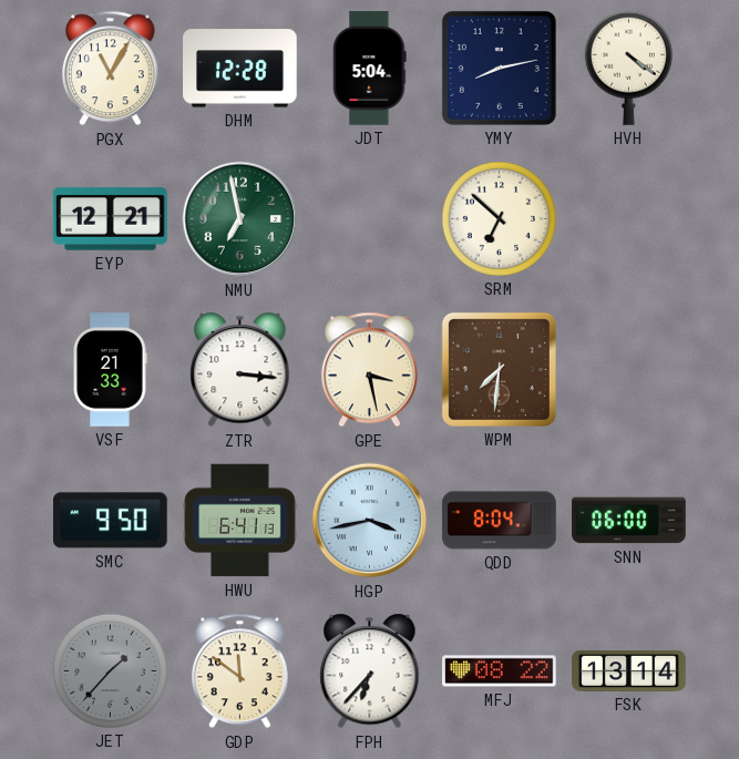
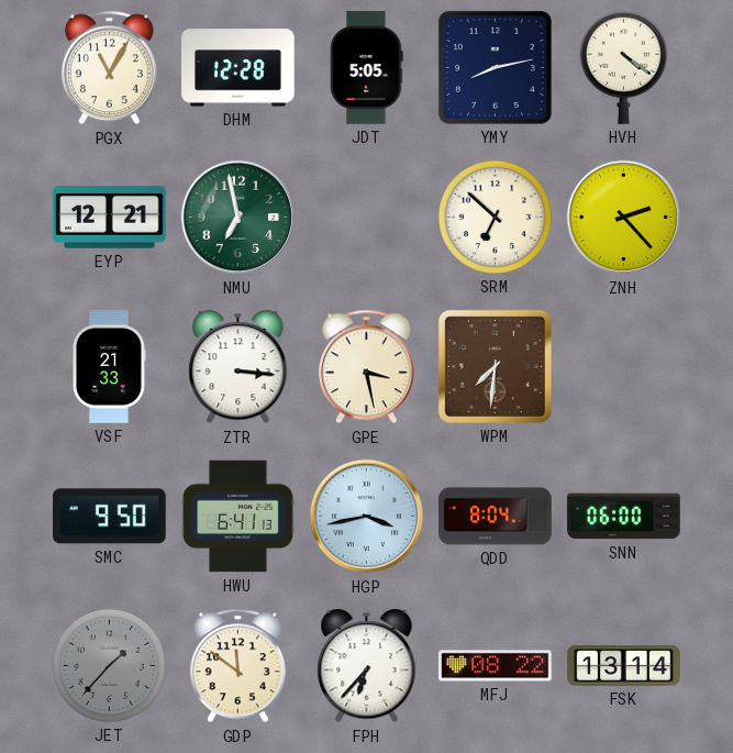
JDT: 5:04 -> 5:05
ZNH: none -> 2:23
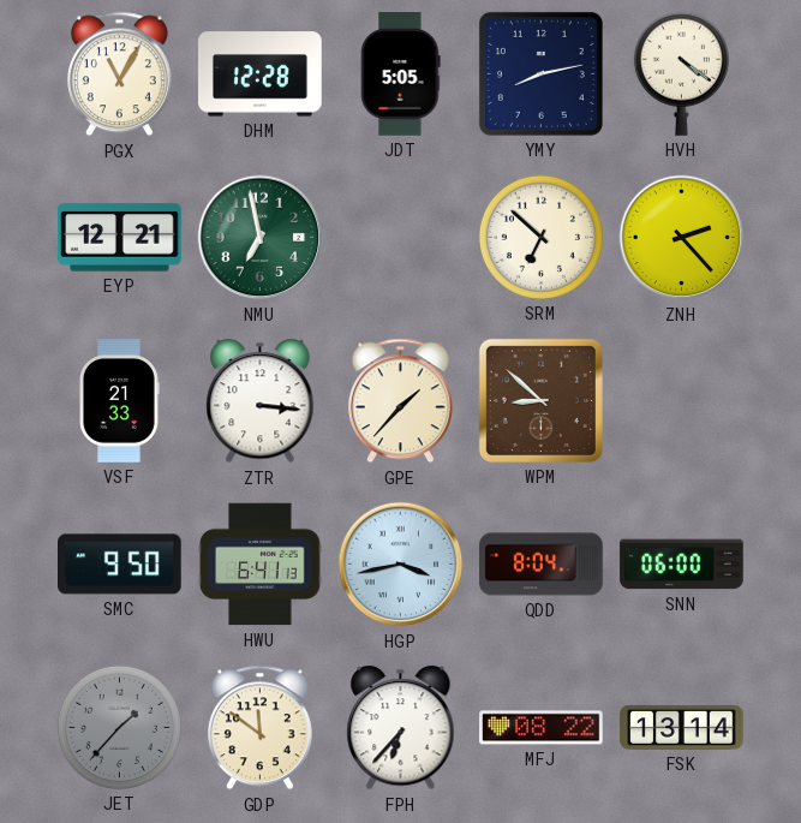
GPE: 3:28 -> 1:37
WPM: 7:31 -> 8:52
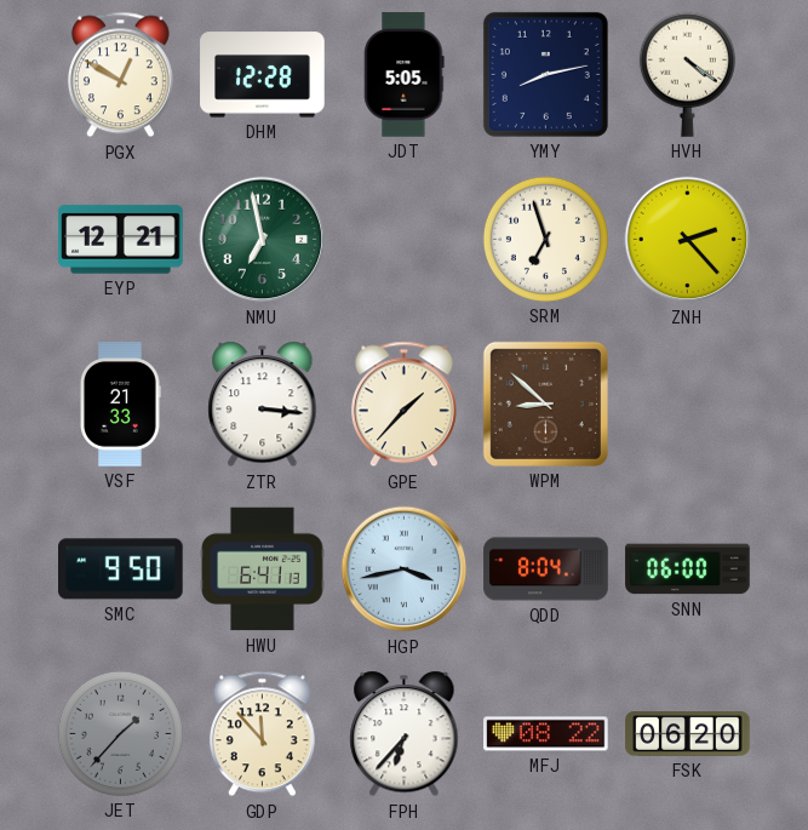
PGX: 11:05 -> 12:50
SRM: 6:52 -> 6:57
GDP: 11:51 -> 11:53
FSK: 13:14 -> 06:20
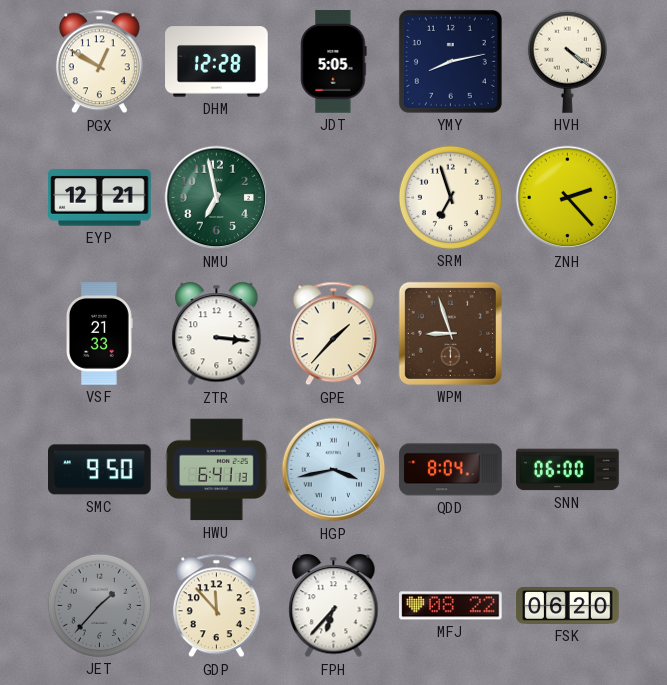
WPM: 8:52 -> 8:57
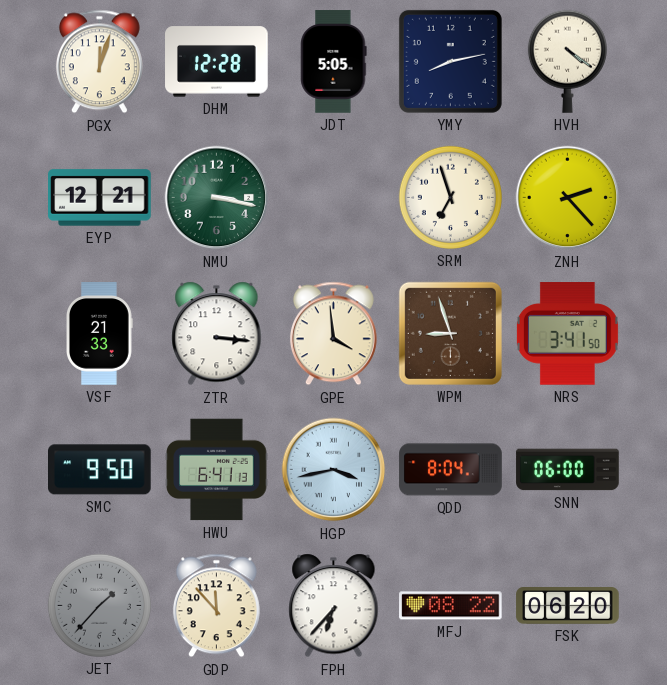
PGX: 12:50 -> 12:03
NMU: 6:58 -> 3:17
GPE: 1:37 -> 3:59
NRS: none -> 3:41
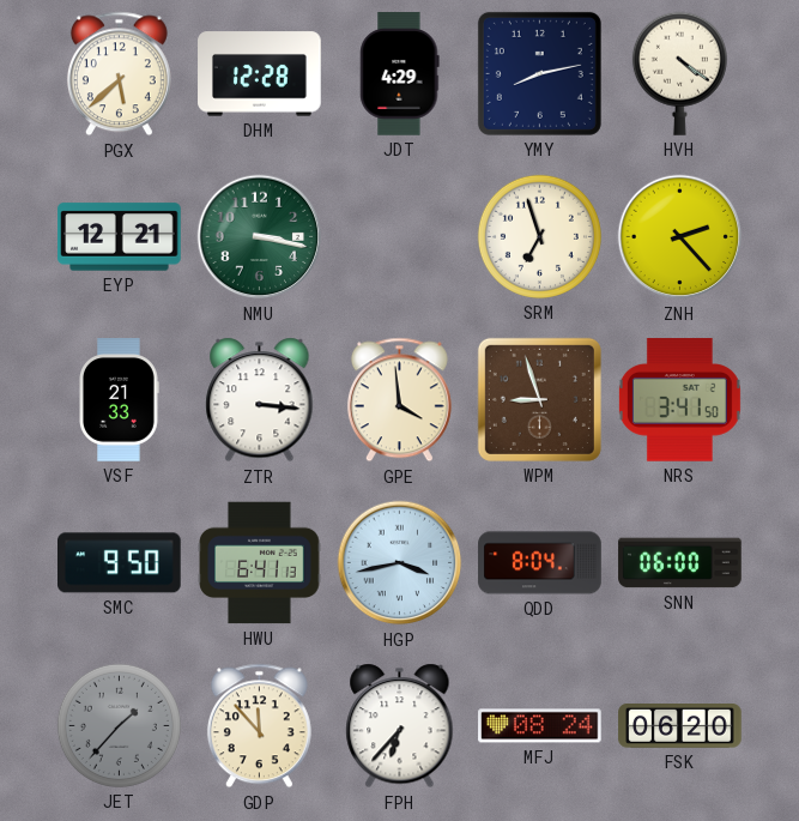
PGX: 12:03 -> 5:38
JDT: 5:05 -> 4:29
MFJ: 08:22 -> 08:24
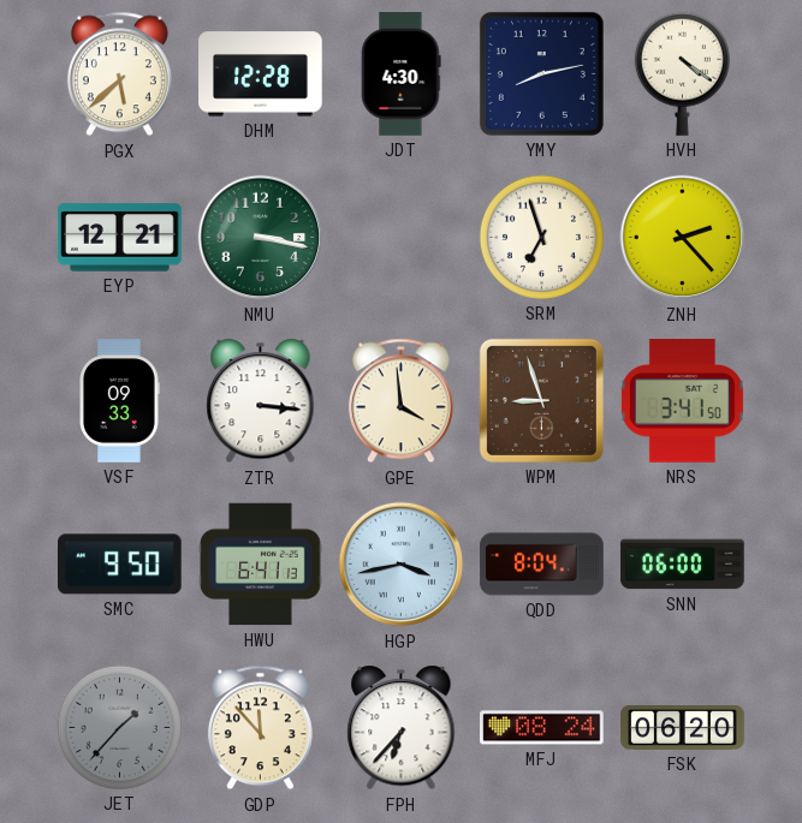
JDT: 4:29 -> 4:30
VSF: 21:33 -> 09:33
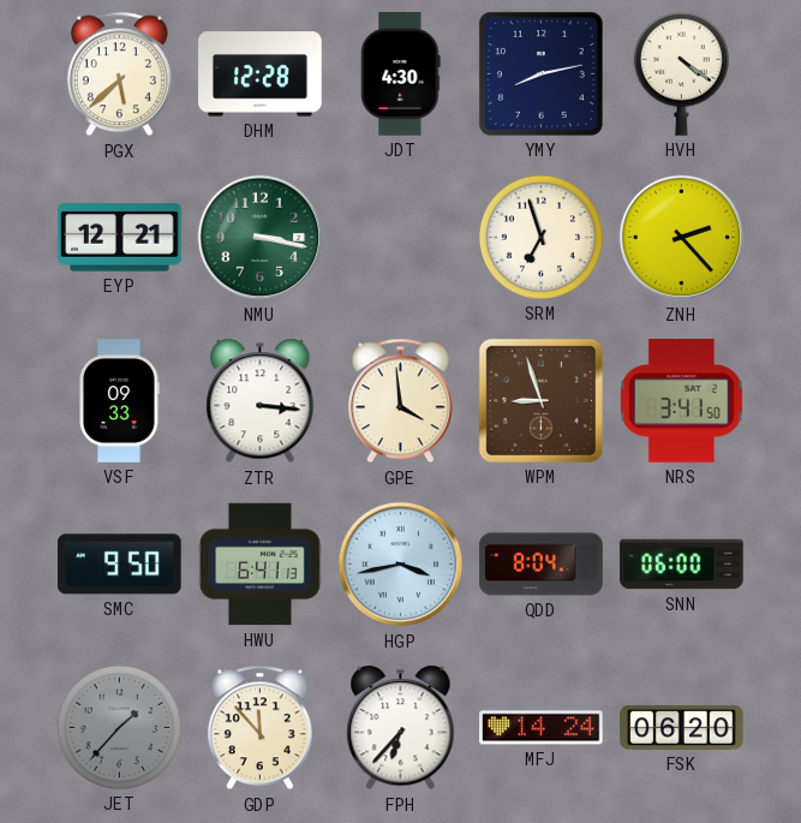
MFJ: 08:24 -> 14:24
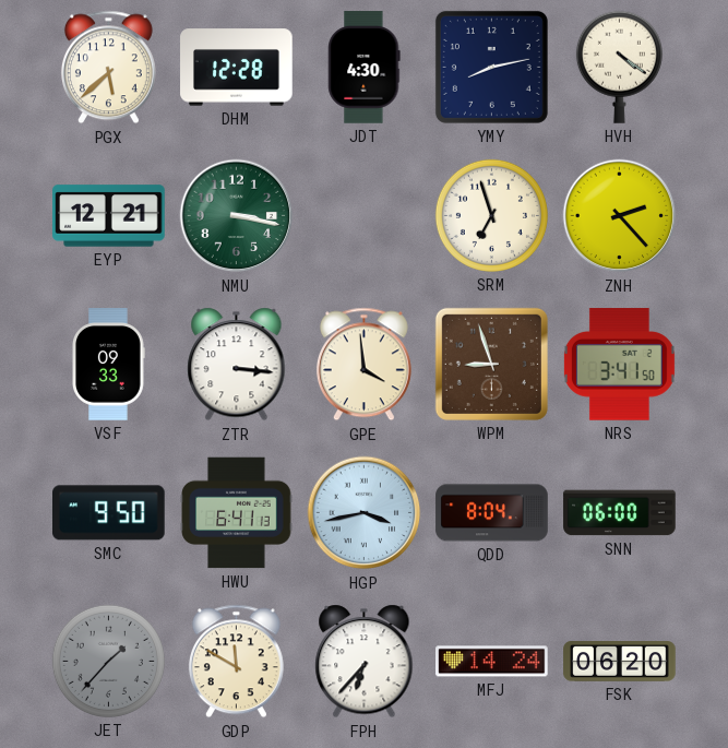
GDP: 11:53 -> 11:50
